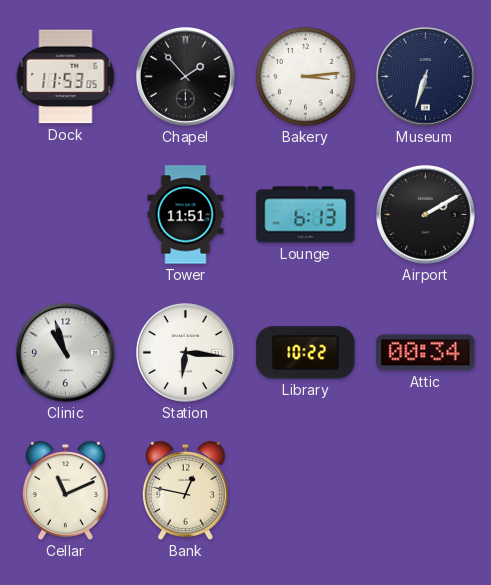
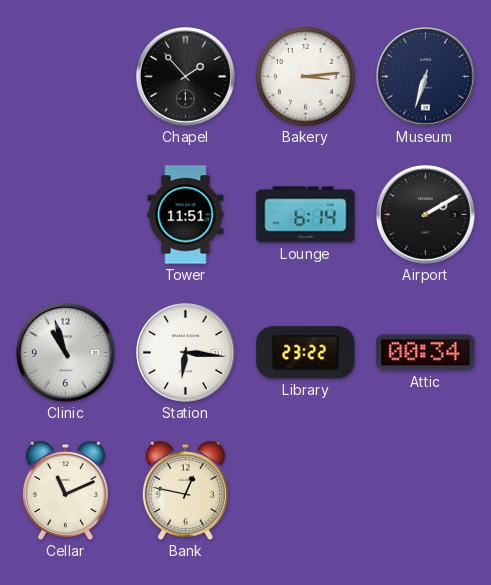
Dock: 11:53 -> none
Lounge: 6:13 -> 6:14
Library: 10:22 -> 23:22
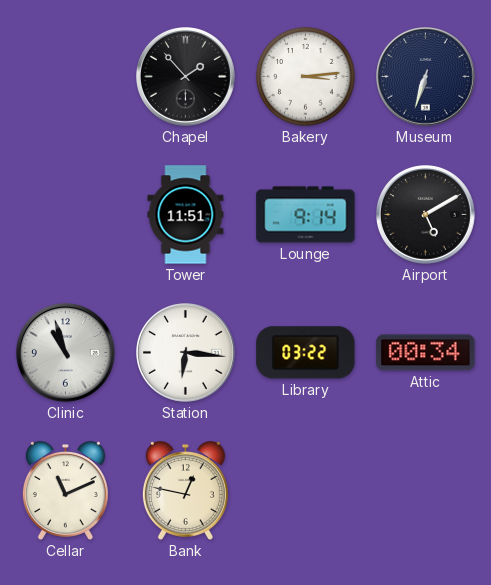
Lounge: 6:14 -> 9:14
Airport: 2:10 -> 5:10
Library: 23:22 -> 03:22
